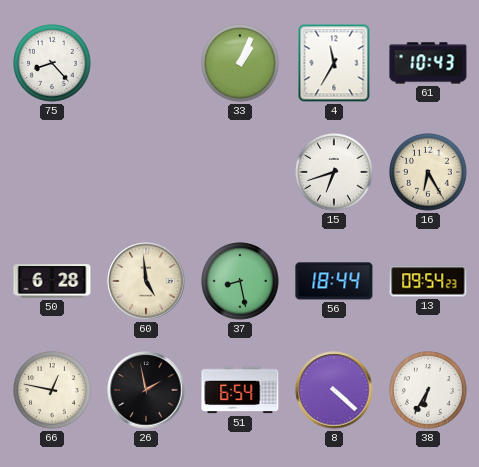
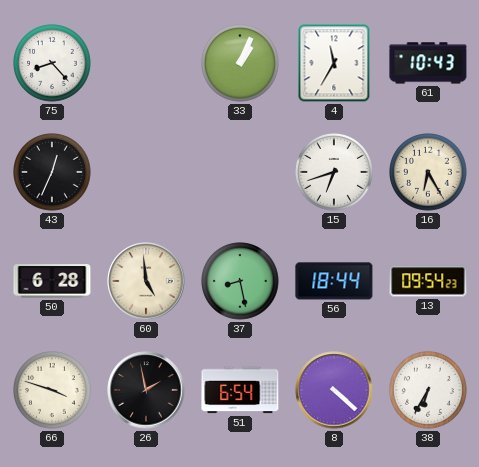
43: none -> 12:34
66: 12:47 -> 3:48
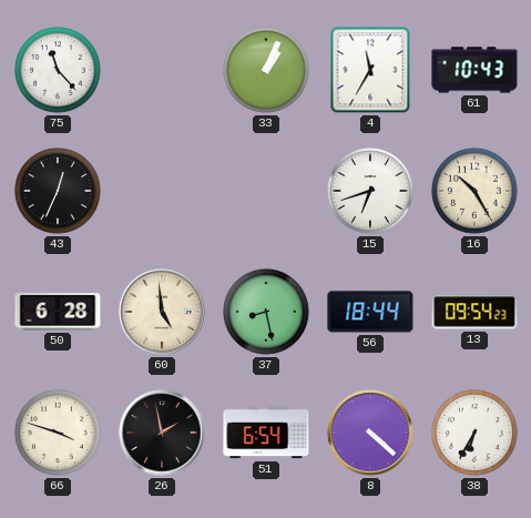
75: 8:23 -> 11:23
16: 6:25 -> 10:25
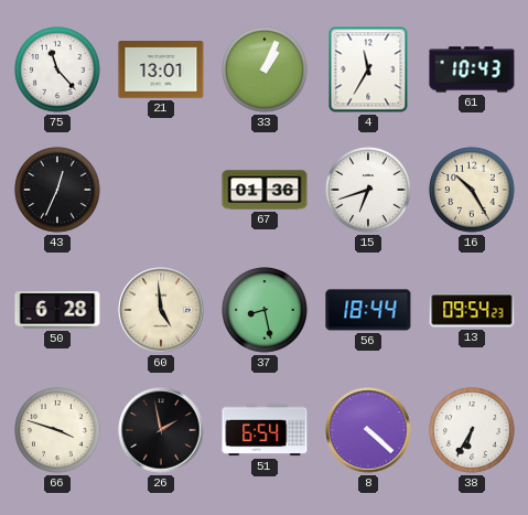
21: none -> 13:01
67: none -> 01:36
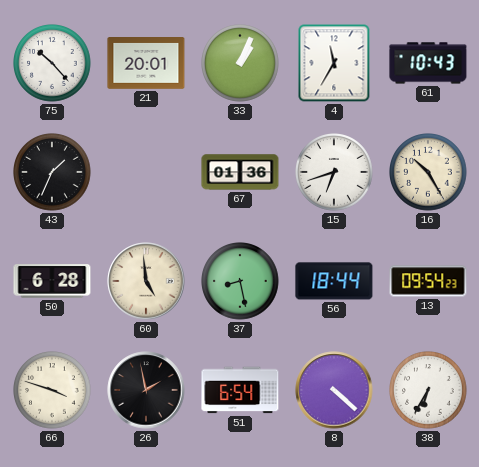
75: 11:23 -> 10:23
21: 13:01 -> 20:01
43: 12:34 -> 1:34
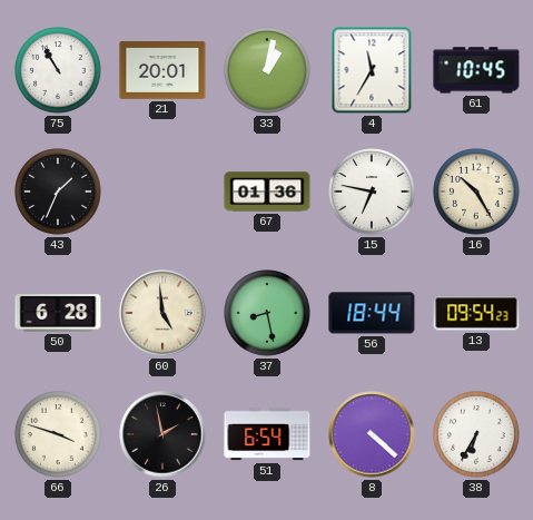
75: 10:23 -> 10:55
33: 1:04 -> 1:02
61: 10:43 -> 10:45
15: 6:42 -> 6:47
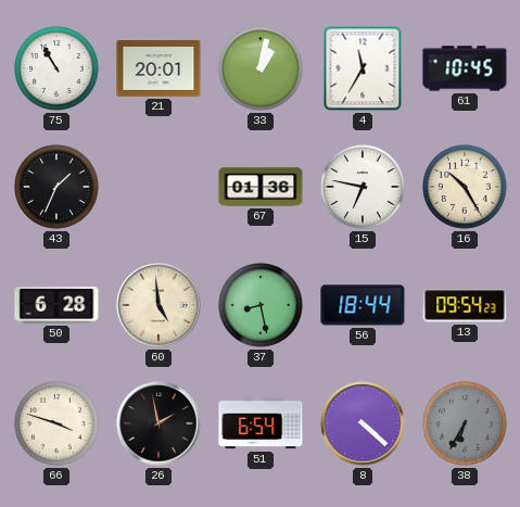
38 dial: white -> grey
